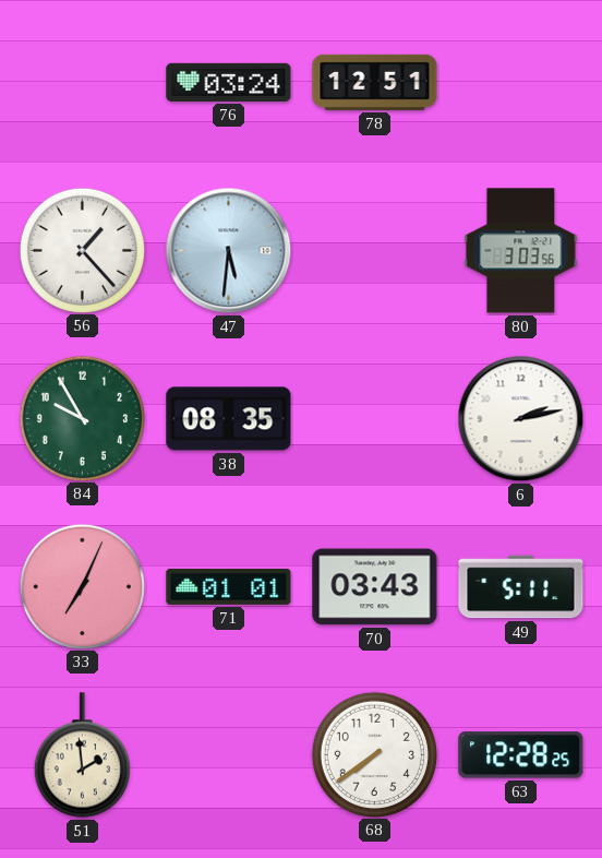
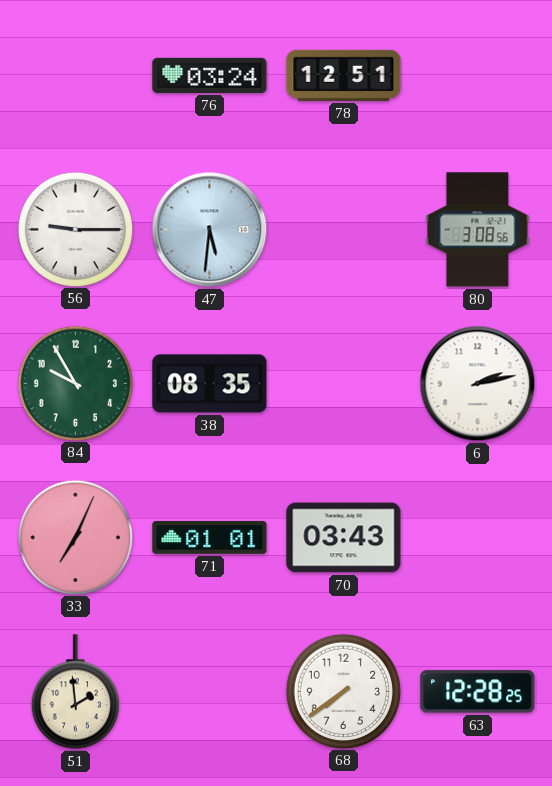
56: 1:23 -> 9:15
80: 3:03 -> 3:08
49: 5:11 -> none
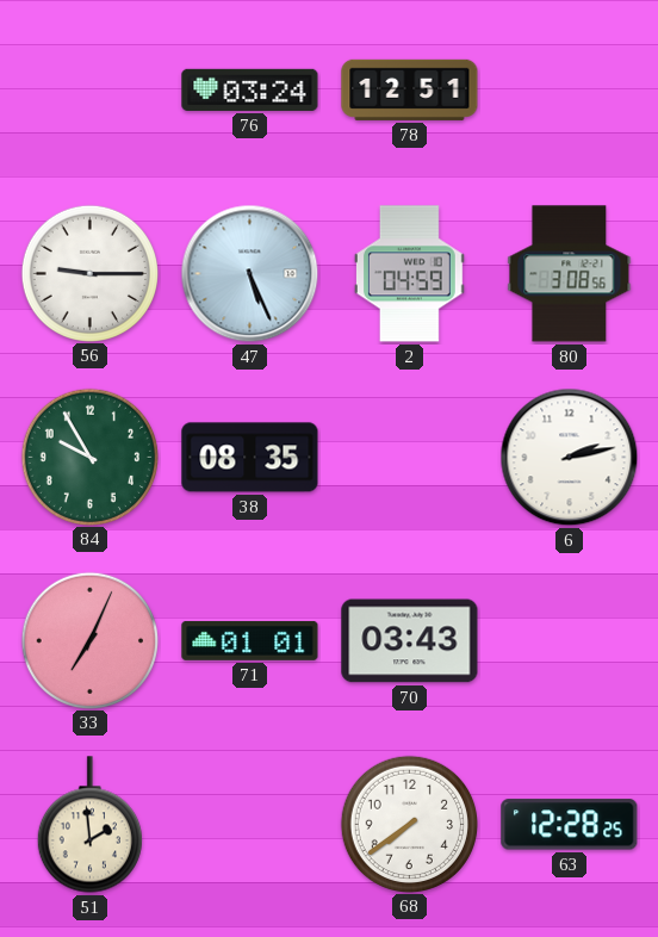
47: 5:31 -> 5:26
2: none -> 04:59
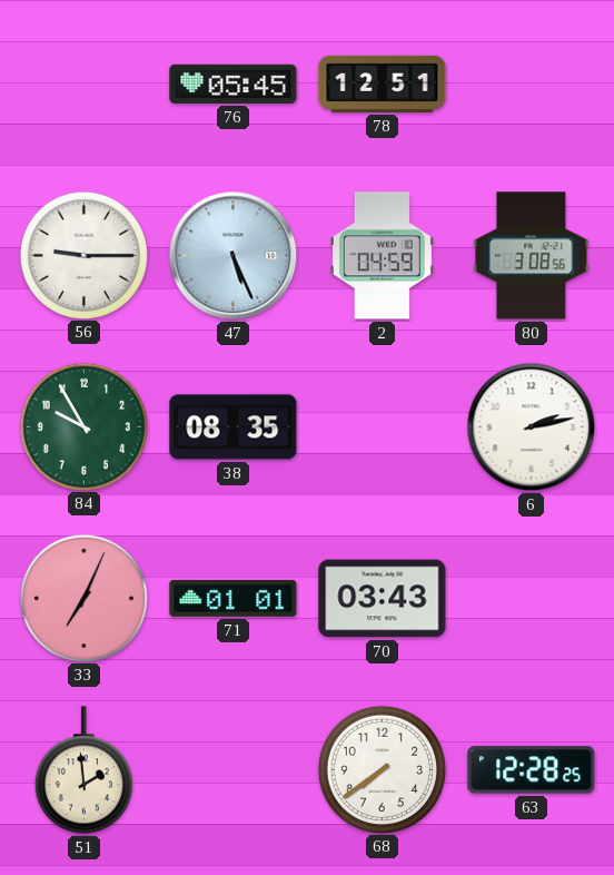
76: 03:24 -> 05:45
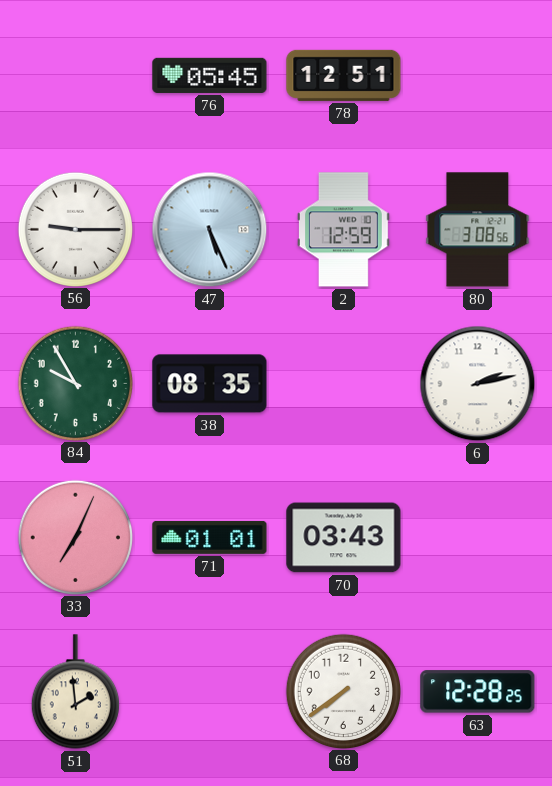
2: 04:59 -> 12:59
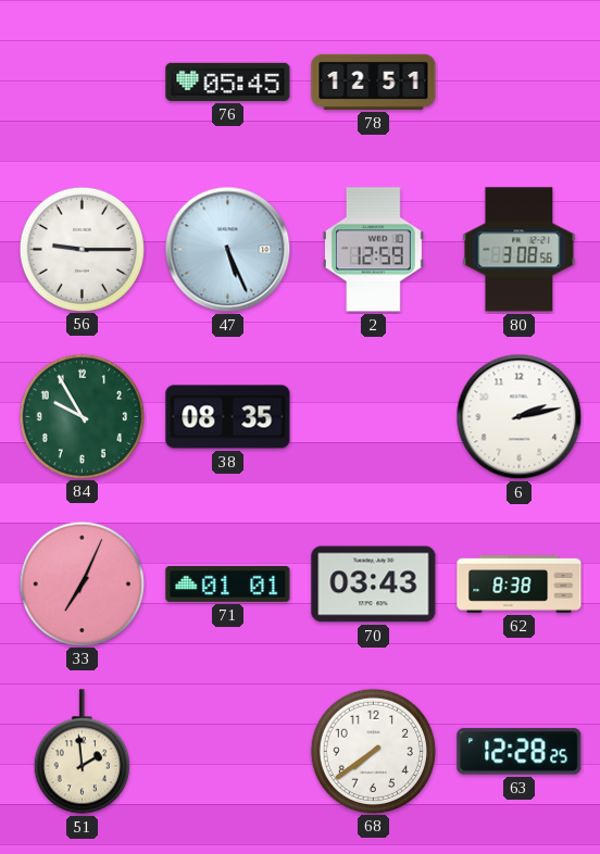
62: none -> 8:38
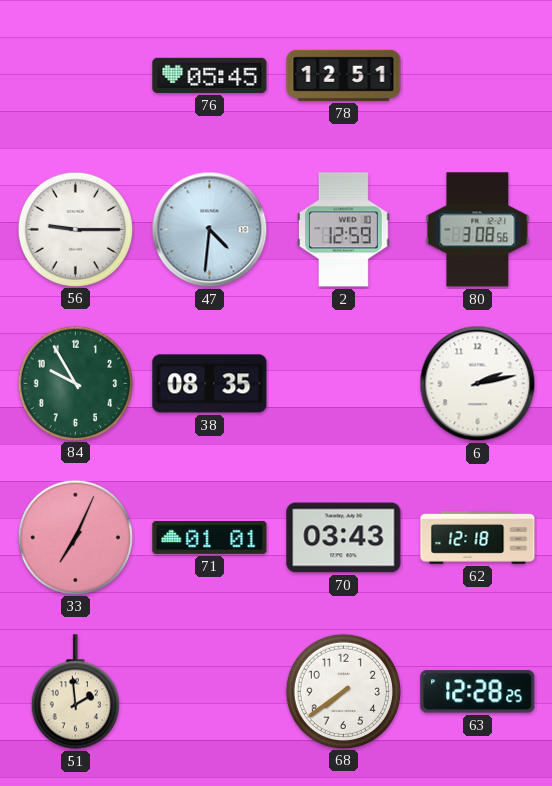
47: 5:26 -> 4:31
62: 8:38 -> 12:18
